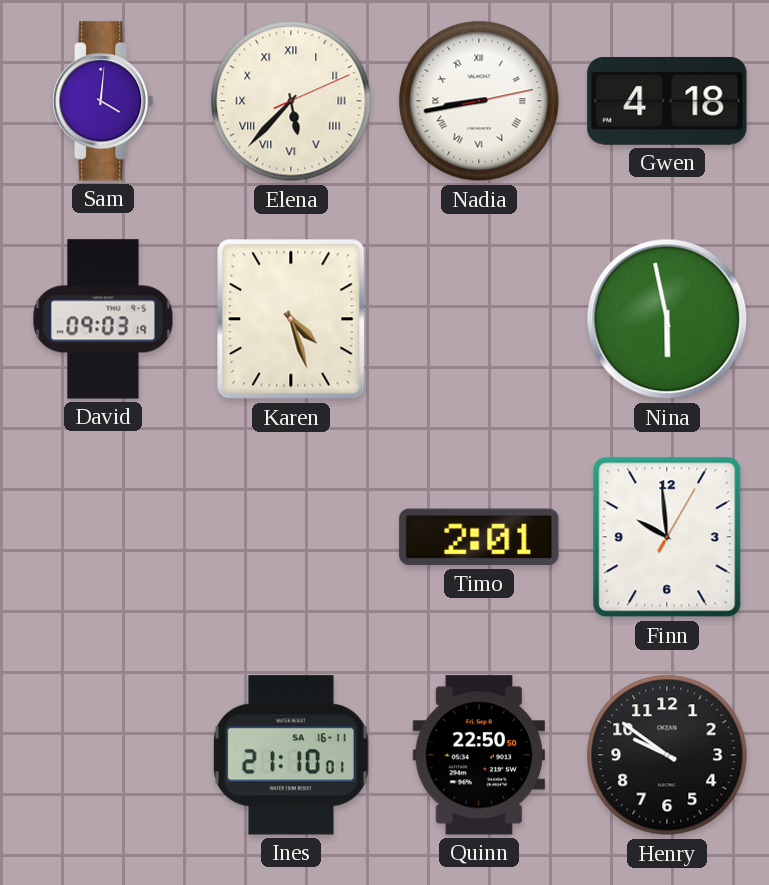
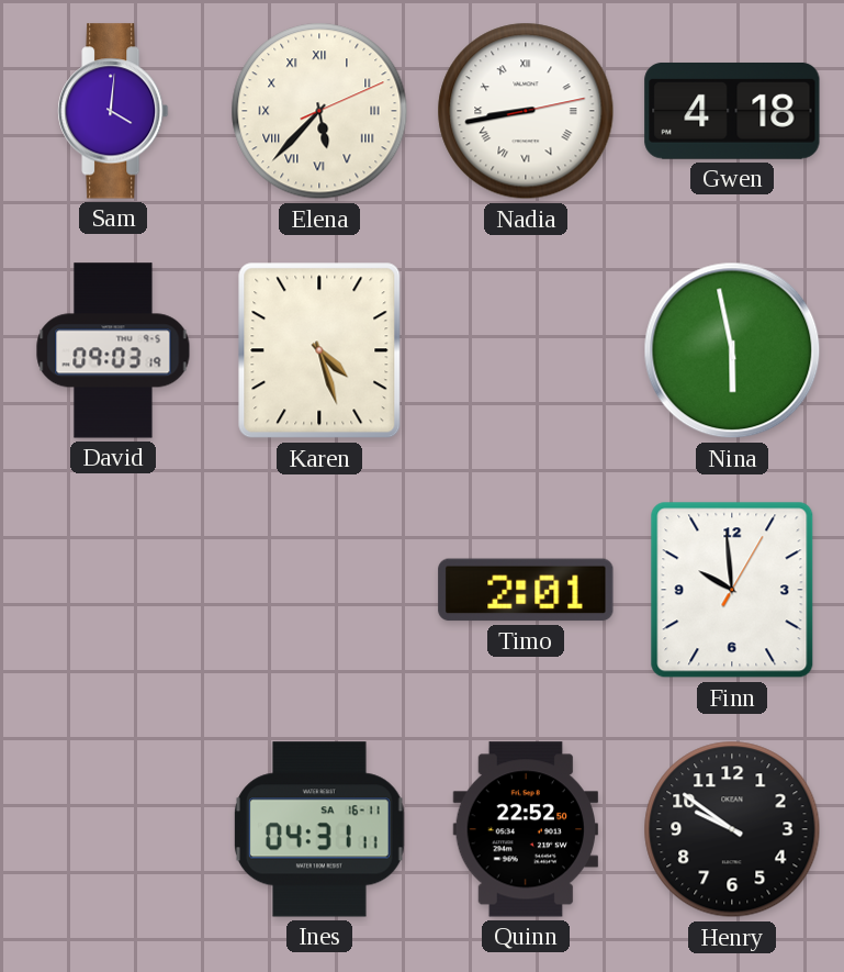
Ines: 21:10 -> 04:31
Quinn: 22:50 -> 22:52
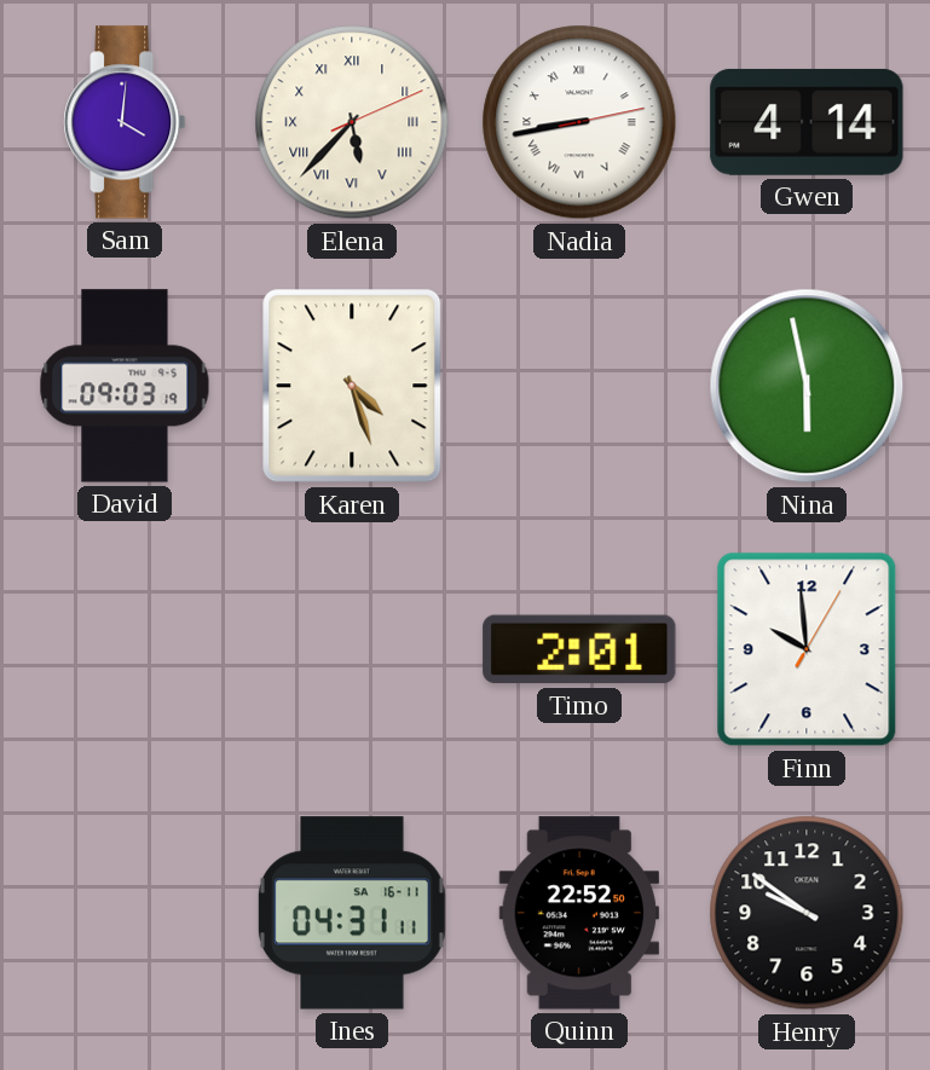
Gwen: 4:18 -> 4:14
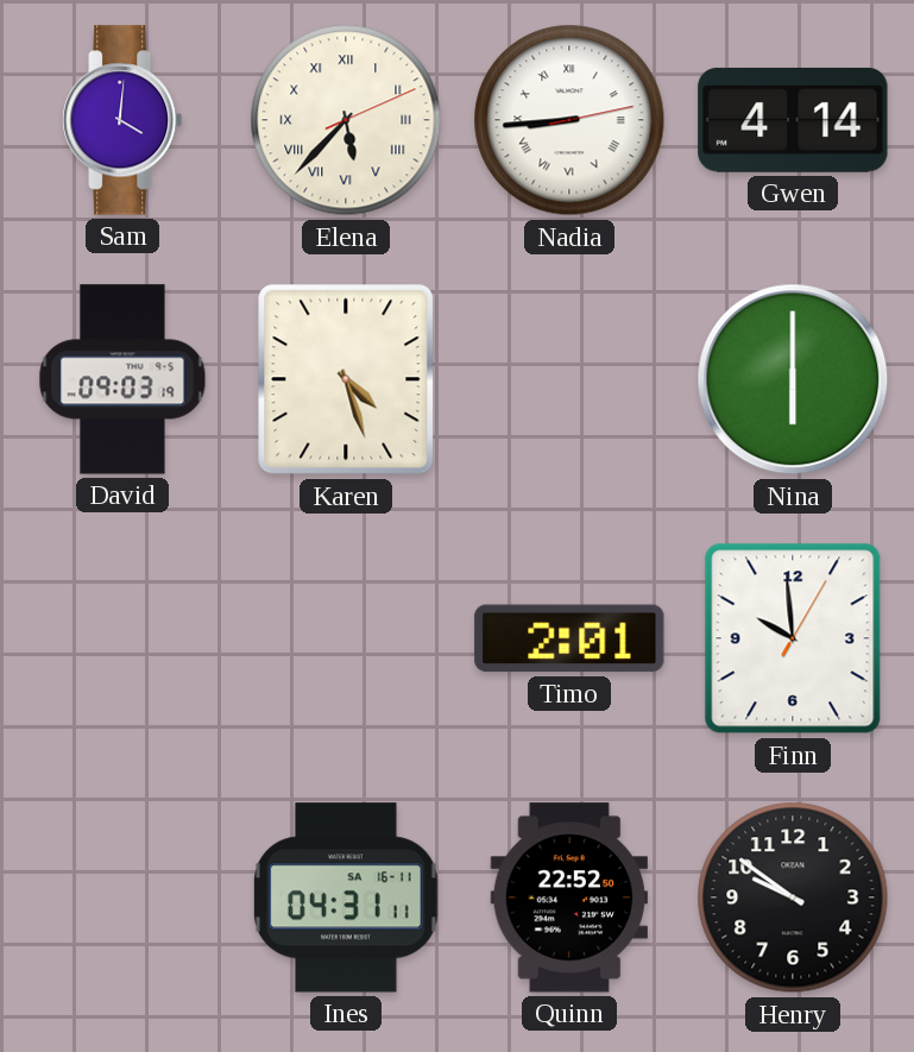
Nadia: 8:43 -> 8:44
Nina: 5:58 -> 6:00
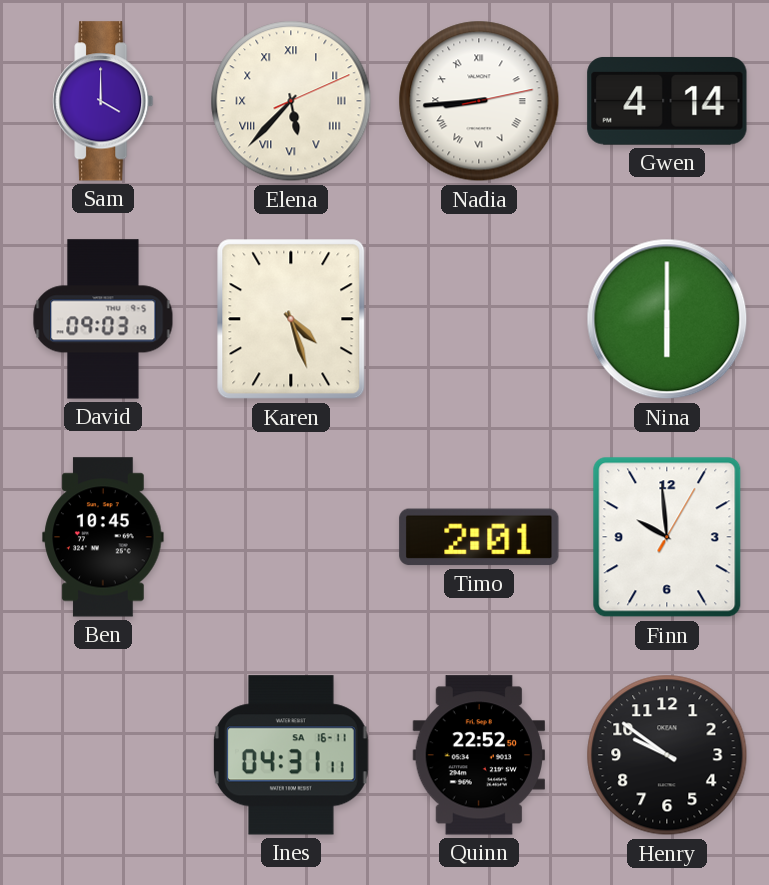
Sam: 4:01 -> 4:00
Ben: none -> 10:45
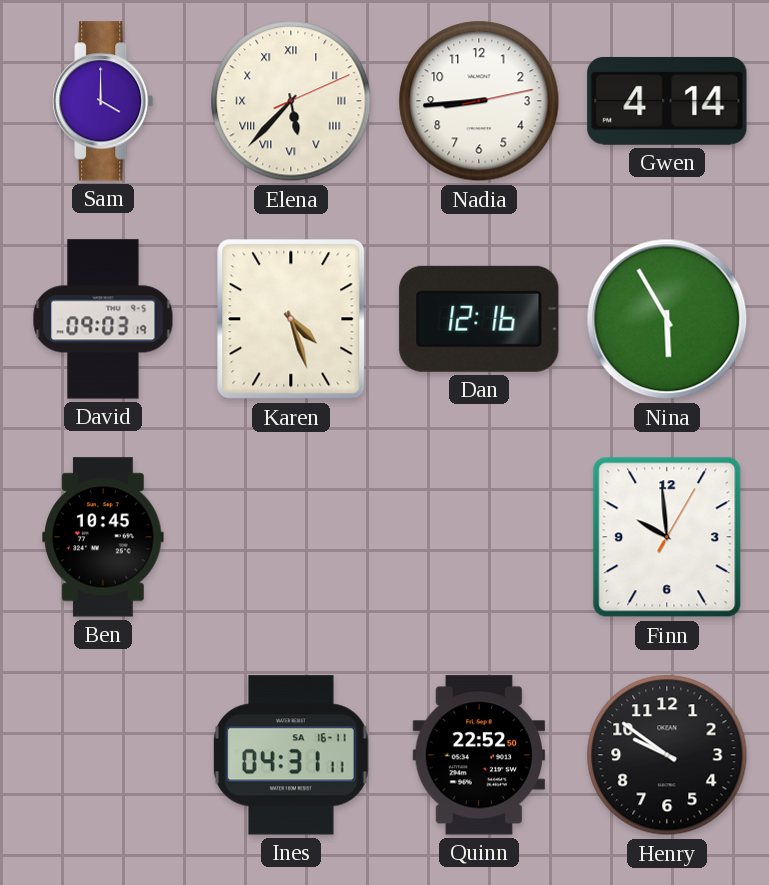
Nadia numerals: Roman -> Arabic
Dan: none -> 12:16
Nina: 6:00 -> 5:55
Timo: 2:01 -> none
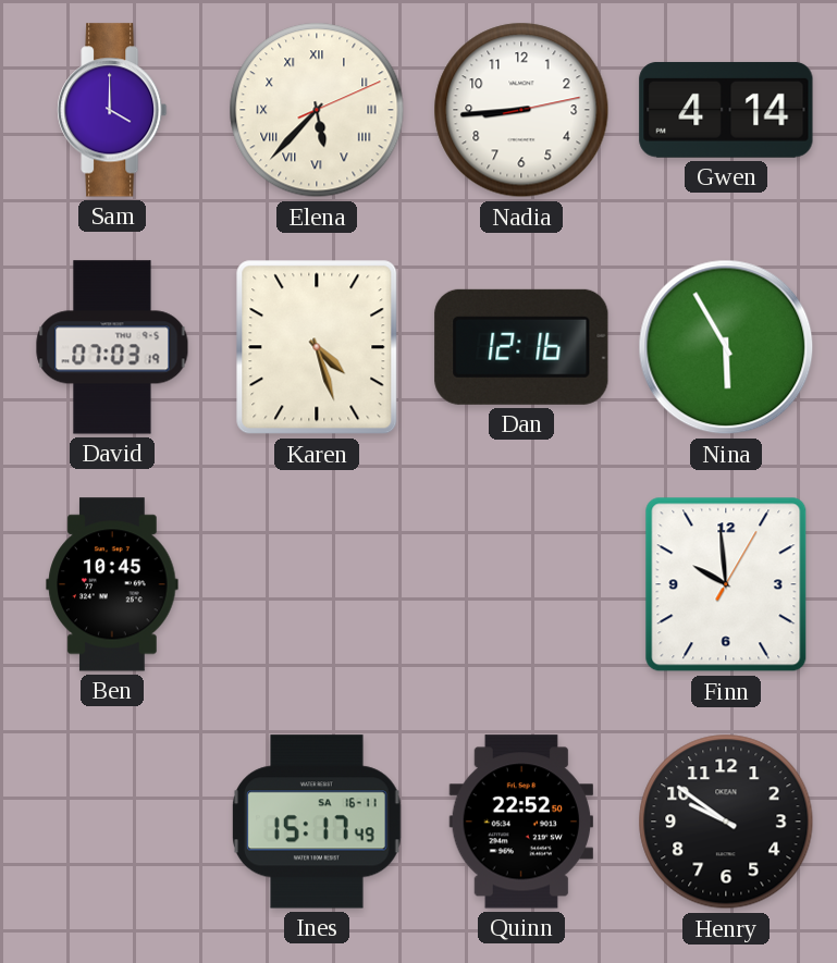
David: 09:03 -> 07:03
Ines: 04:31 -> 15:17
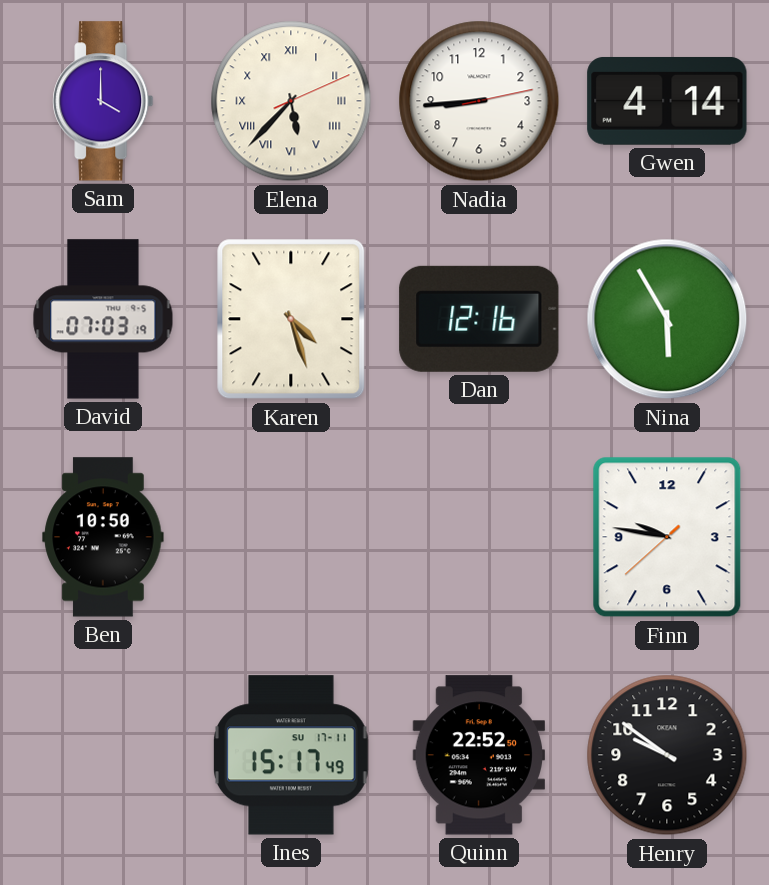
Ben: 10:45 -> 10:50
Finn: 9:59 -> 9:46
Ines date: SA 16-11 -> SU 17-11
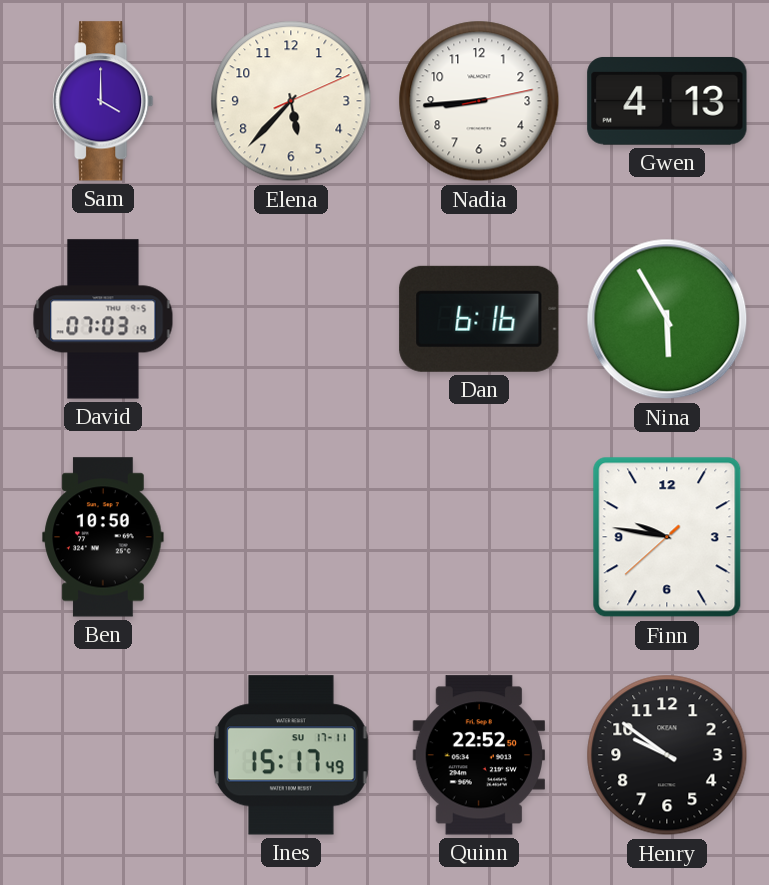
Elena numerals: Roman -> Arabic
Gwen: 4:14 -> 4:13
Karen: 4:27 -> none
Dan: 12:16 -> 6:16
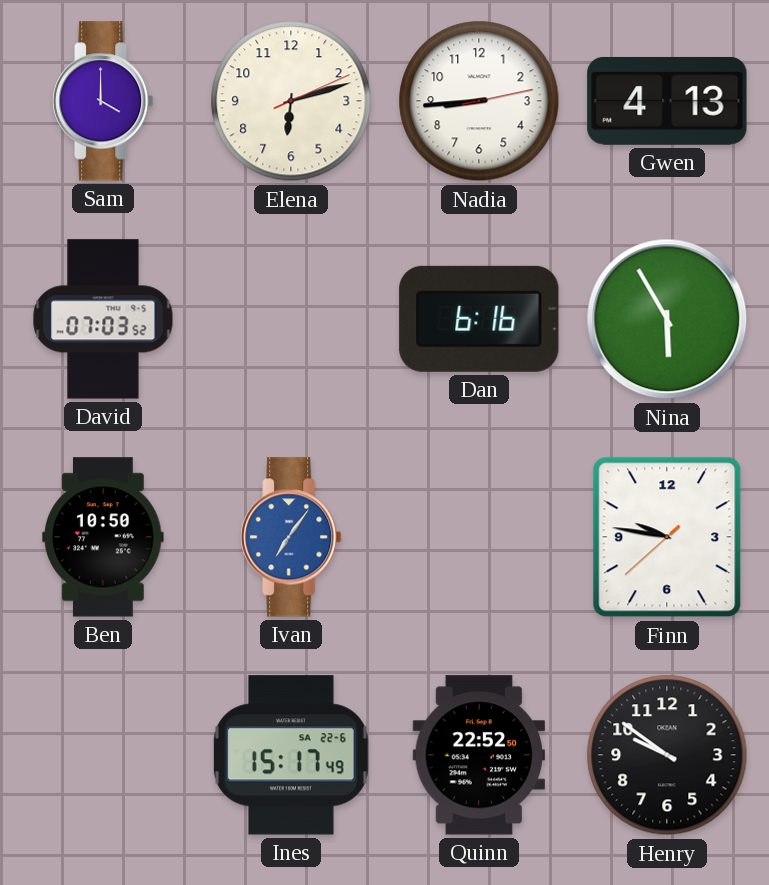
Elena: 5:37 -> 6:12
David: 07:03:19 -> 07:03:52
Ivan: none -> 7:06
Ines date: SU 17-11 -> SA 22-6
